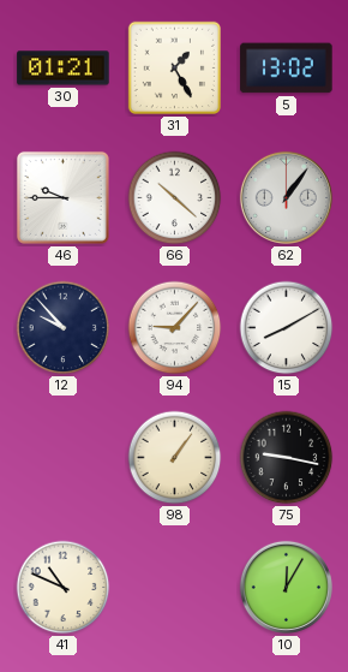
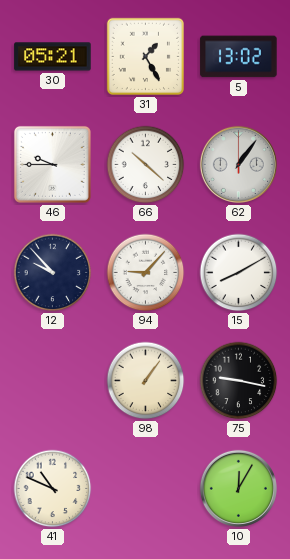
30: 01:21 -> 05:21
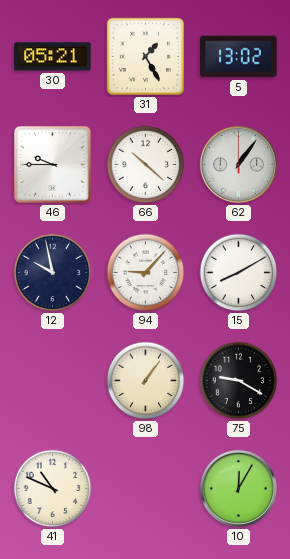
12: 9:53 -> 9:58
75: 9:17 -> 9:20
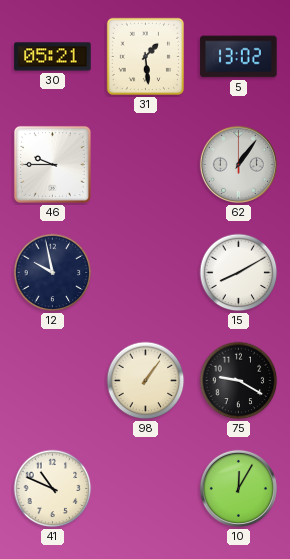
31: 1:25 -> 1:29
66: 10:22 -> none
94: 9:07 -> none
